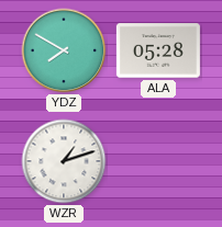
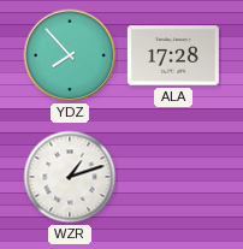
YDZ: 7:50 -> 7:53
ALA: 05:28 -> 17:28
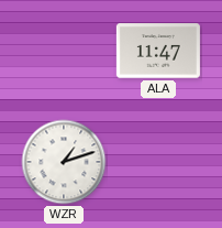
YDZ: 7:53 -> none
ALA: 17:28 -> 11:47
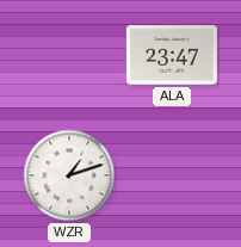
ALA: 11:47 -> 23:47
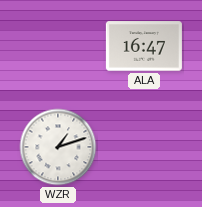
ALA: 23:47 -> 16:47
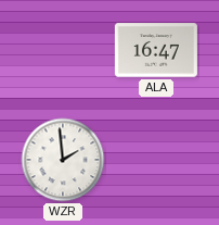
WZR: 1:12 -> 1:59
